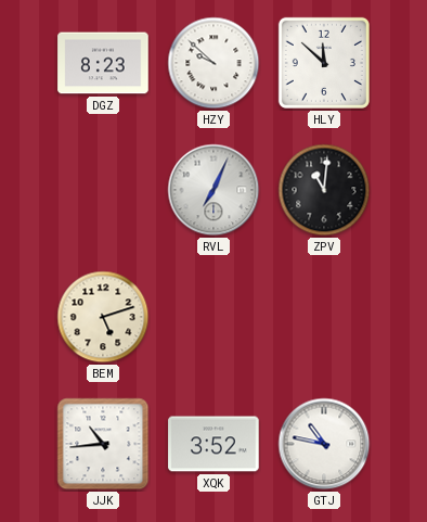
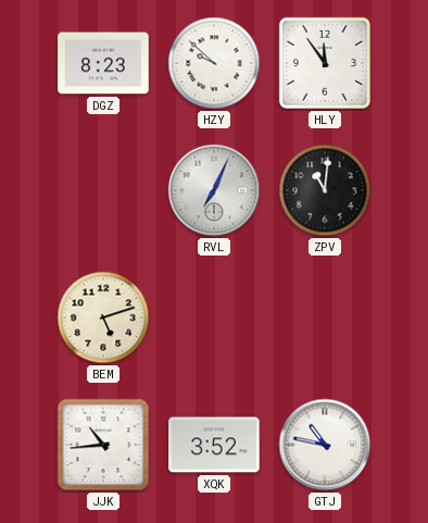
HLY: 11:52 -> 11:54
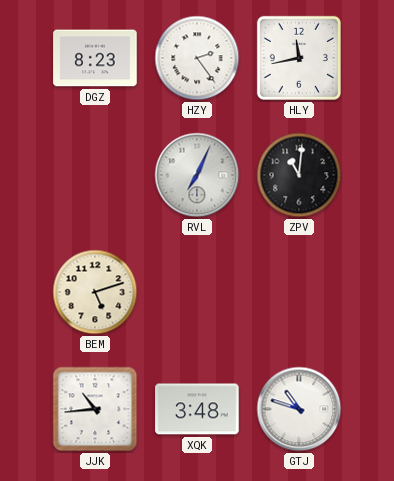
HZY: 9:52 -> 2:24
HLY: 11:54 -> 11:43
XQK: 3:52 -> 3:48
GTJ: 10:47 -> 10:48
